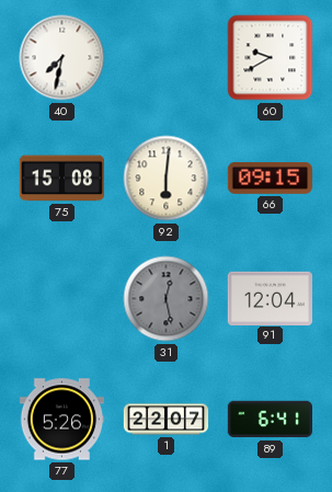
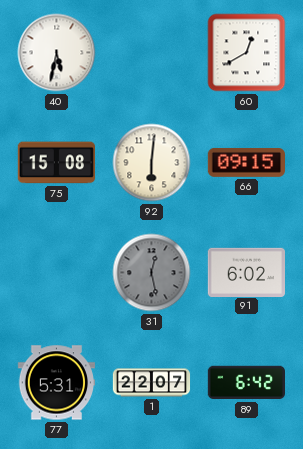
40: 7:32 -> 5:32
60: 9:40 -> 12:40
91: 12:04 -> 6:02
77: 5:26 -> 5:31
89: 6:41 -> 6:42
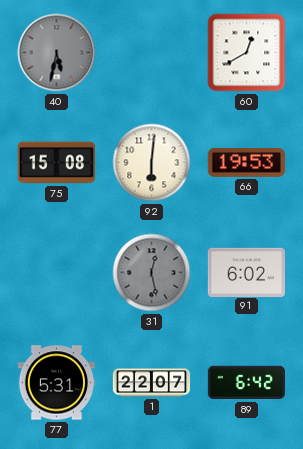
40 dial: white -> grey
66: 09:15 -> 19:53
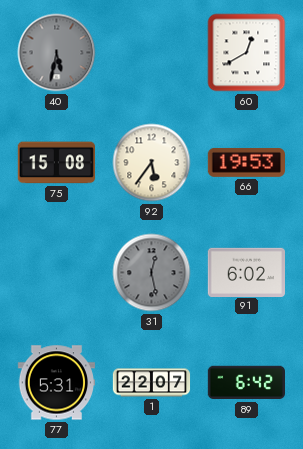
92: 6:01 -> 5:36
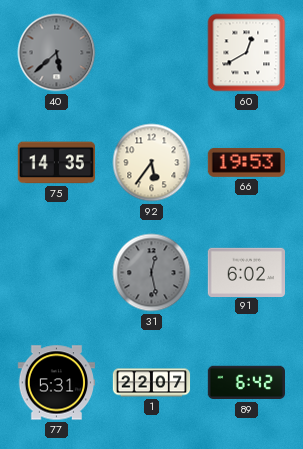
40: 5:32 -> 5:38
75: 15:08 -> 14:35
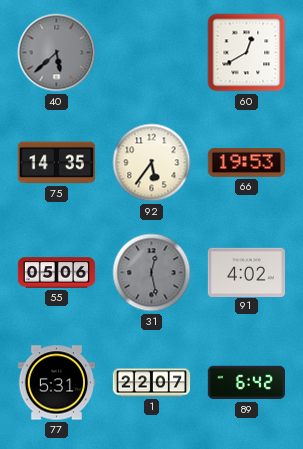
55: none -> 05:06
91: 6:02 -> 4:02
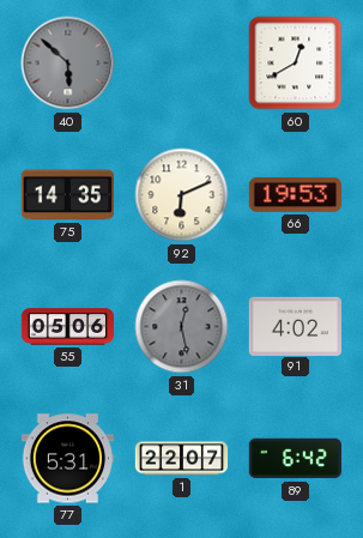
40: 5:38 -> 5:52
92: 5:36 -> 6:11
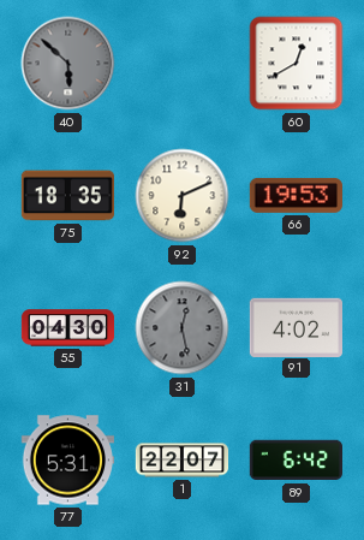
75: 14:35 -> 18:35
55: 05:06 -> 04:30
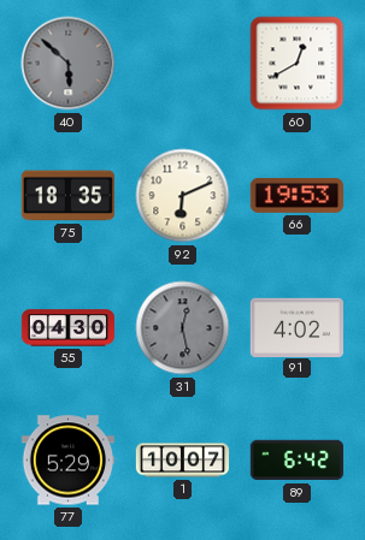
77: 5:31 -> 5:29
1: 22:07 -> 10:07
